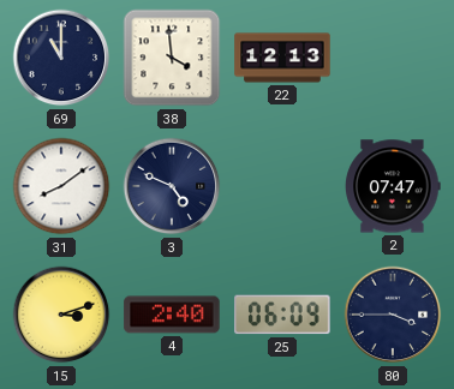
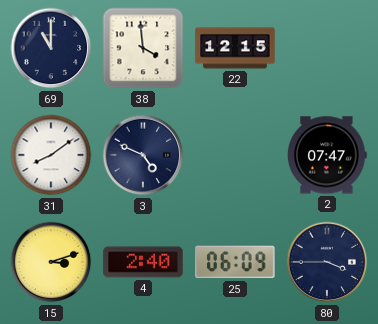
22: 12:13 -> 12:15
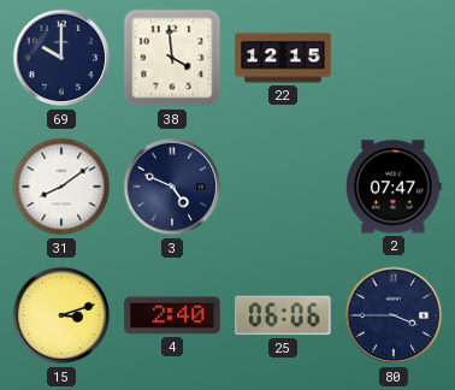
69: 11:00 -> 10:00
25: 06:09 -> 06:06
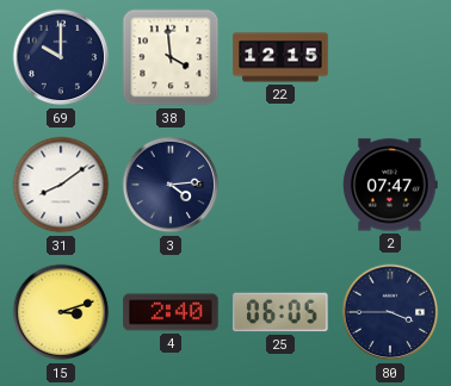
3: 4:49 -> 4:14
25: 06:06 -> 06:05
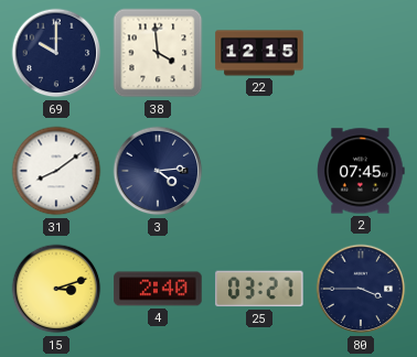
2: 07:47 -> 07:45
25: 06:05 -> 03:27
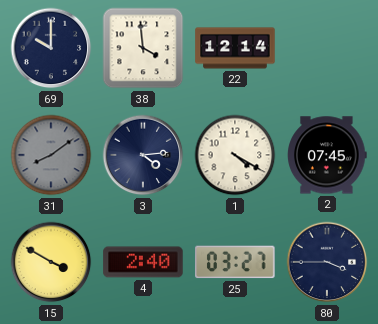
22: 12:15 -> 12:14
31 dial: white -> grey
1: none -> 4:20
15: 3:12 -> 3:50
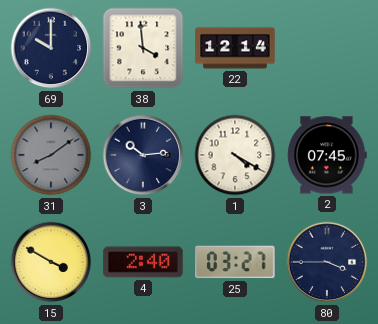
3: 4:14 -> 10:14
